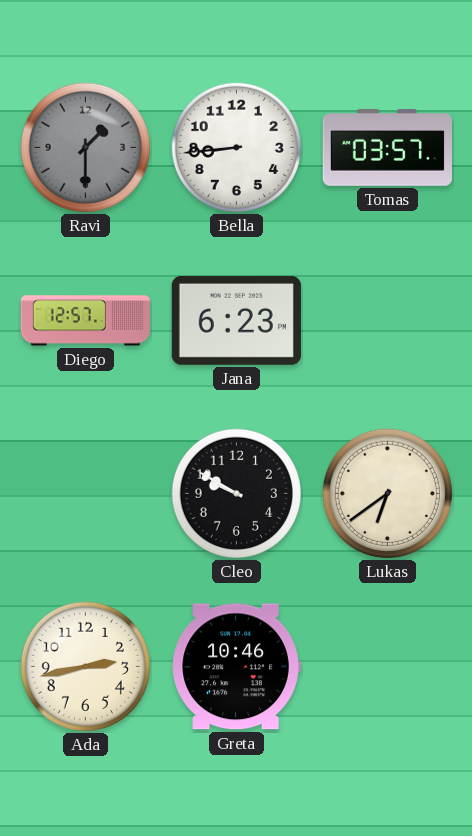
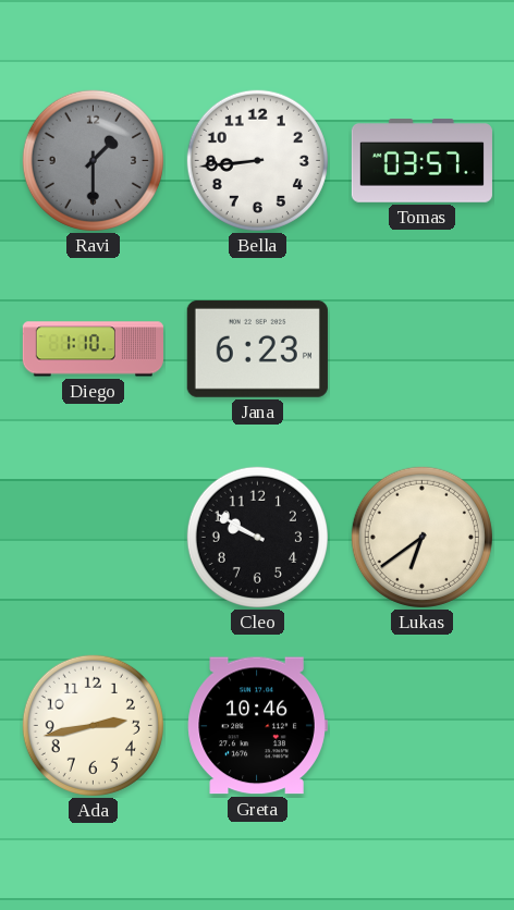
Diego: 12:57 -> 1:10
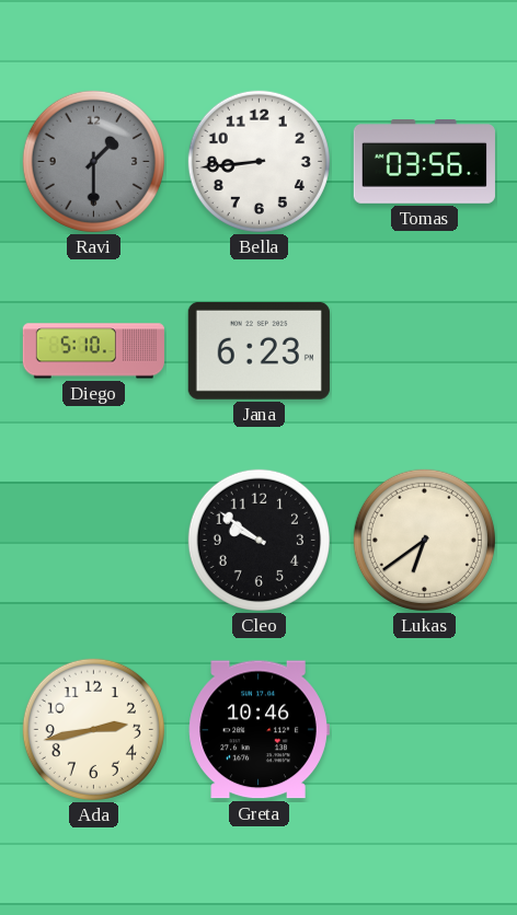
Tomas: 03:57 -> 03:56
Diego: 1:10 -> 5:10
Cleo: 9:50 -> 9:51
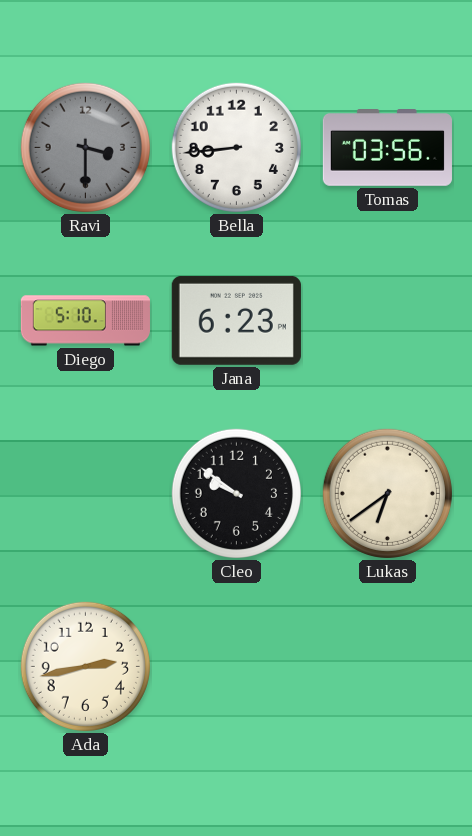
Ravi: 1:30 -> 3:30
Greta: 10:46 -> none
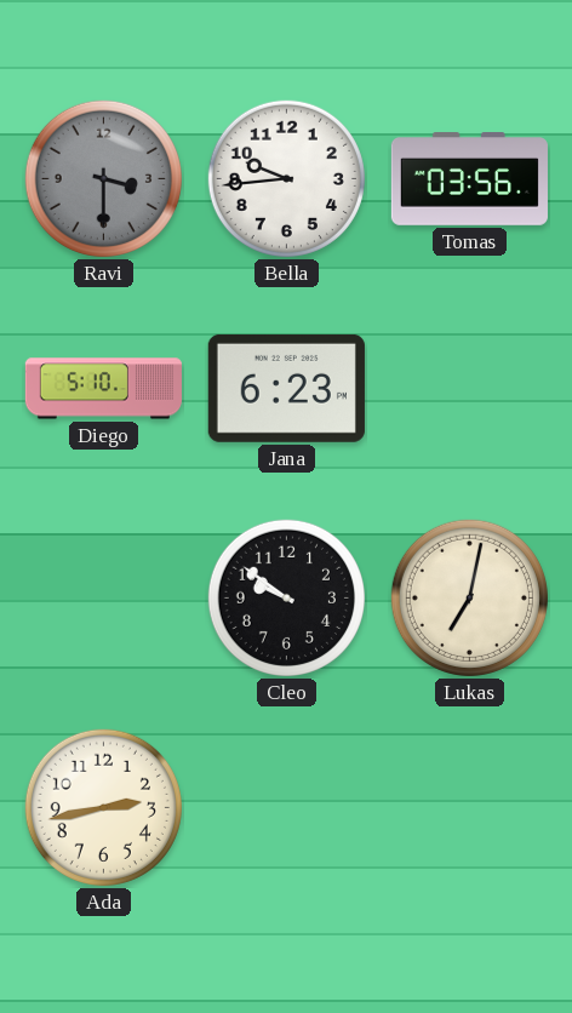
Bella: 8:44 -> 9:44
Lukas: 6:39 -> 7:02
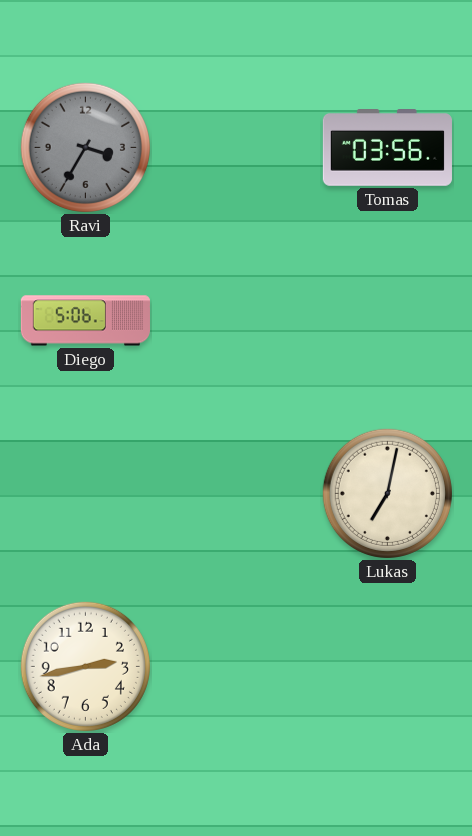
Ravi: 3:30 -> 3:35
Bella: 9:44 -> none
Diego: 5:10 -> 5:06
Jana: 6:23 -> none
Cleo: 9:51 -> none
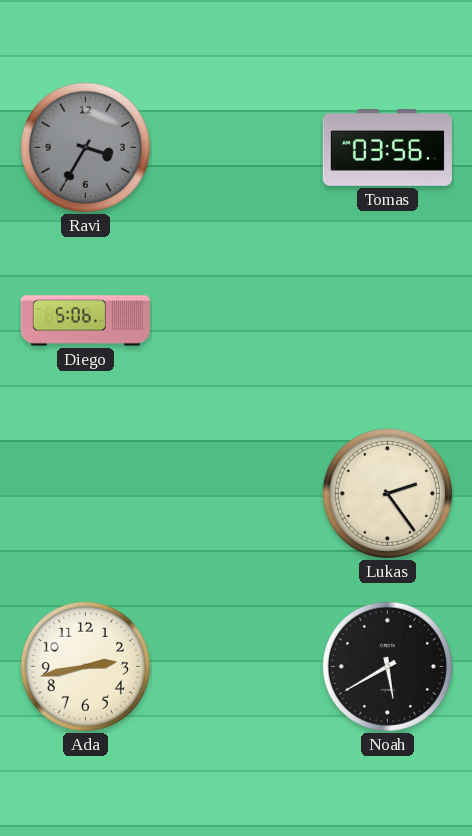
Lukas: 7:02 -> 2:24
Noah: none -> 5:40
